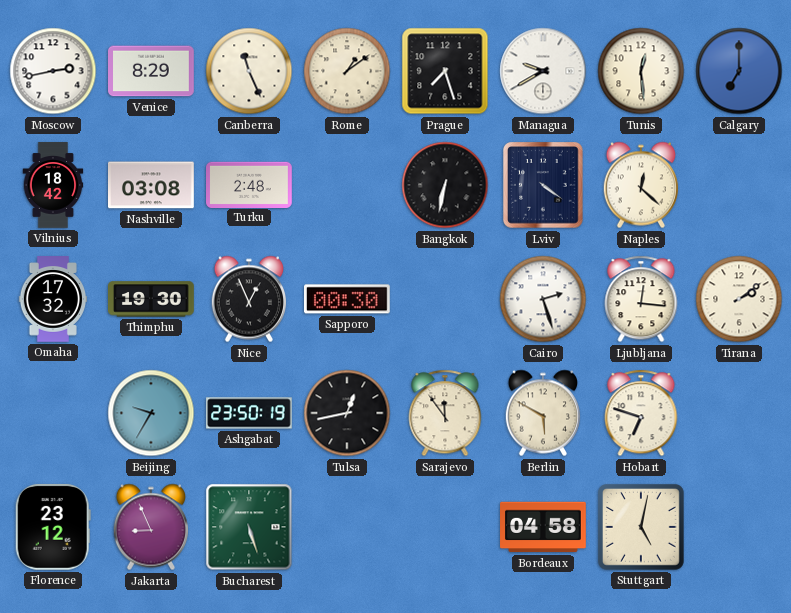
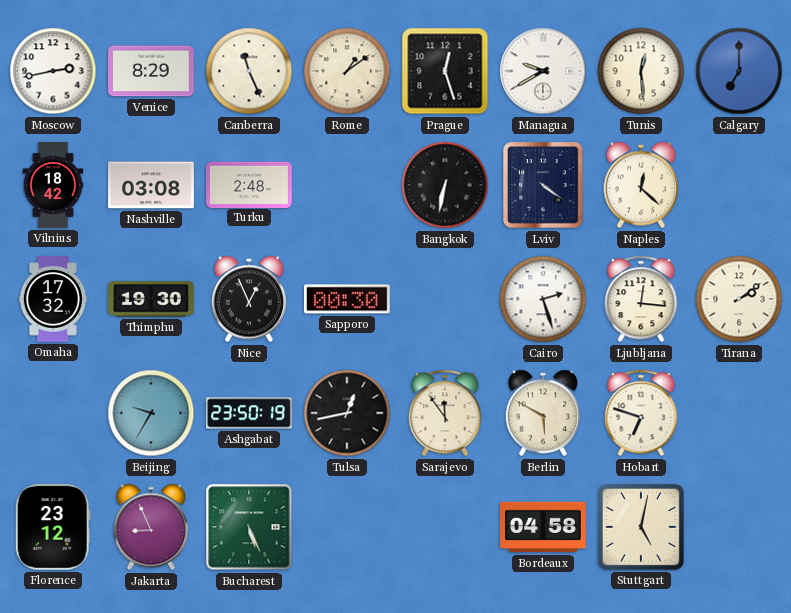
Prague: 7:27 -> 12:27
Bucharest: 5:27 -> 5:26
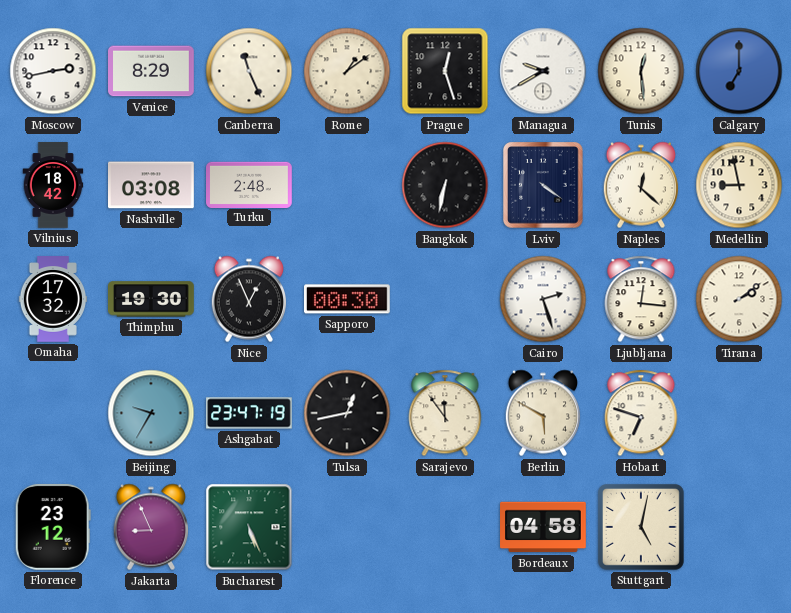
Medellin: none -> 8:58
Ashgabat: 23:50 -> 23:47
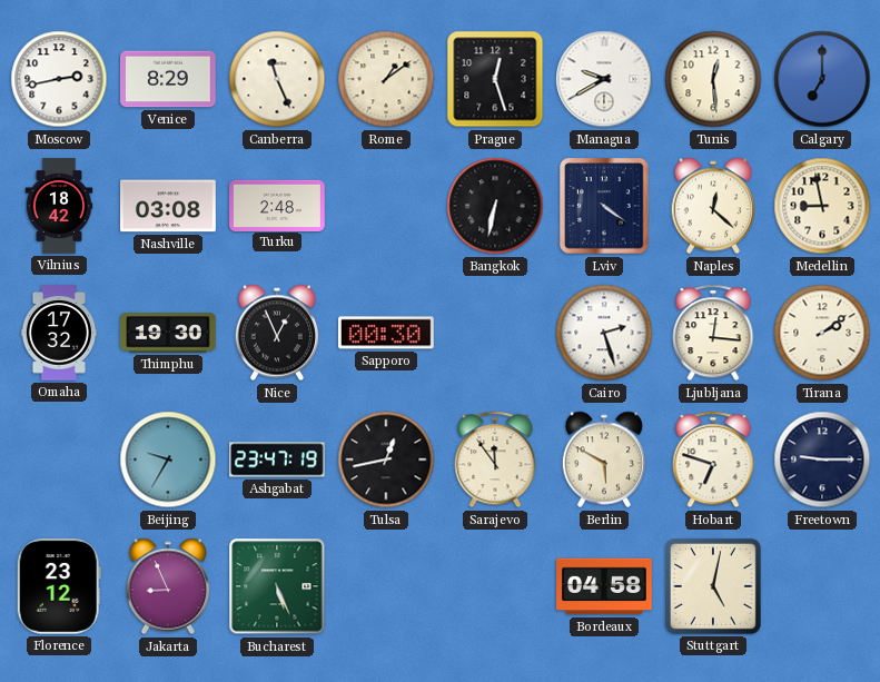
Freetown: none -> 9:15
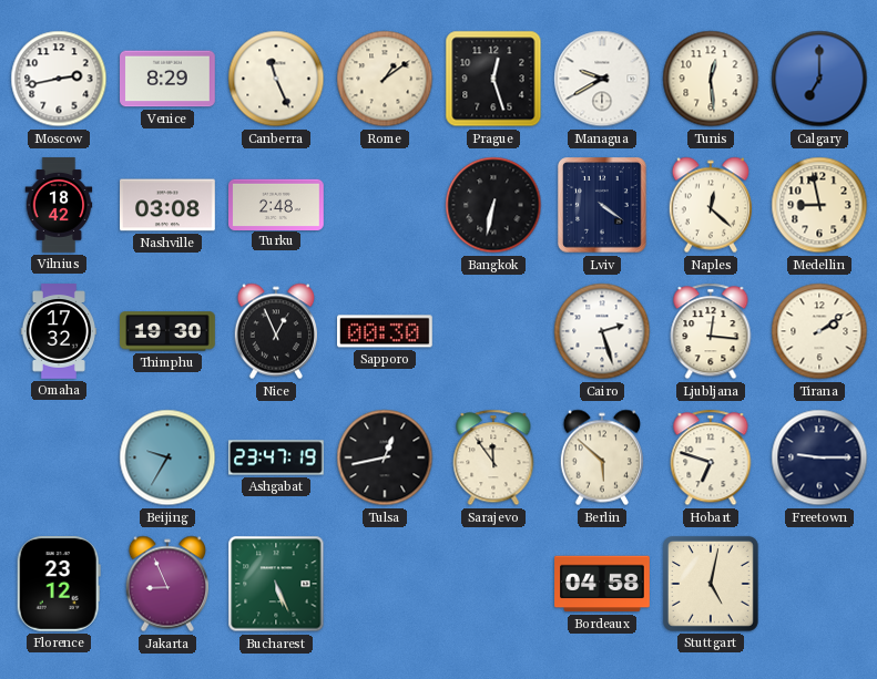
Berlin: 5:50 -> 5:52
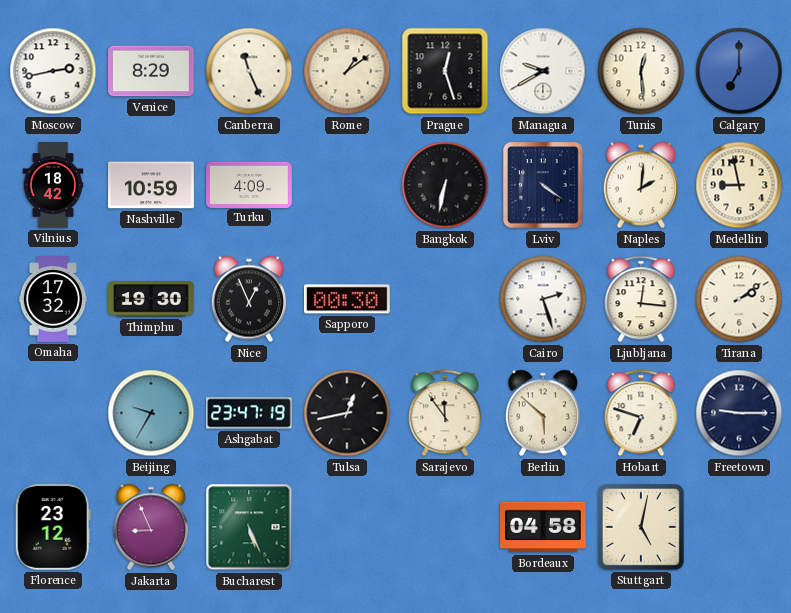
Nashville: 03:08 -> 10:59
Turku: 2:48 -> 4:09
Naples: 12:22 -> 2:01
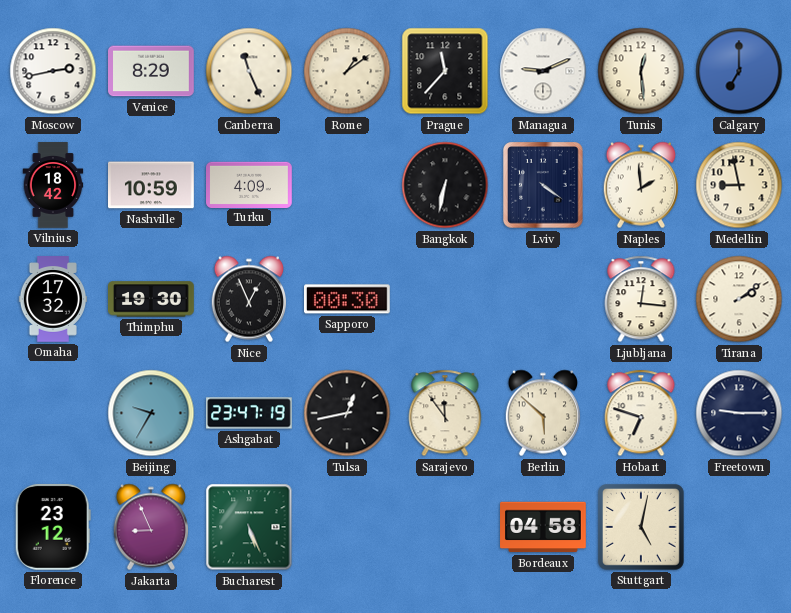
Prague: 12:27 -> 11:37
Managua: 9:40 -> 9:11
Naples: 2:01 -> 1:59
Cairo: 2:27 -> none
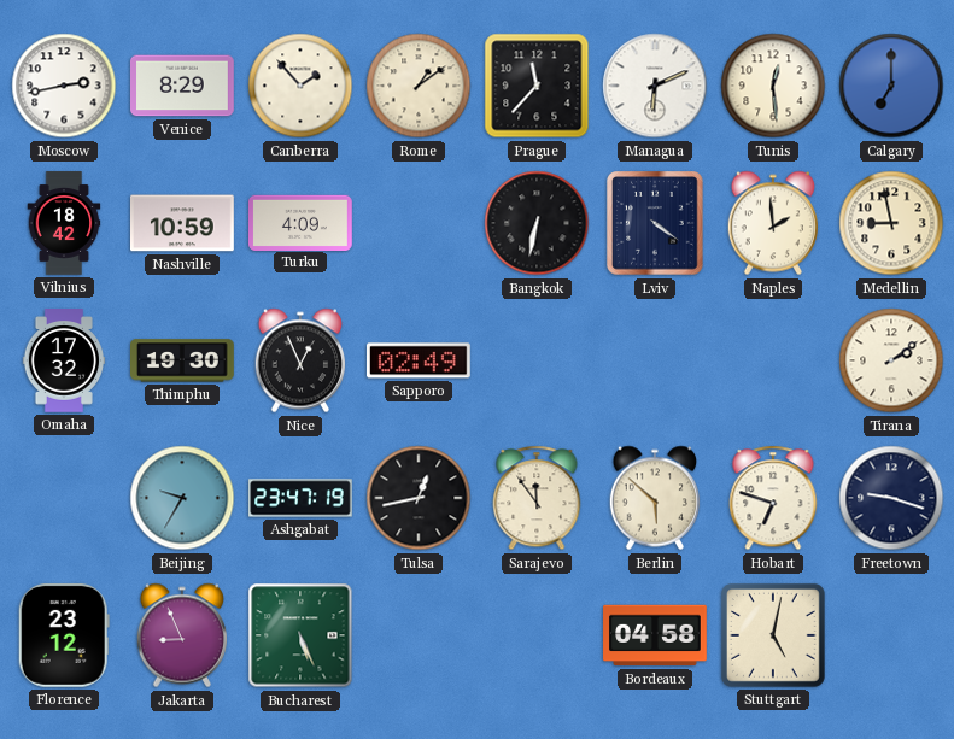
Canberra: 11:26 -> 1:53
Managua: 9:11 -> 6:11
Sapporo: 00:30 -> 02:49
Ljubljana: 12:16 -> none
Freetown: 9:15 -> 9:18
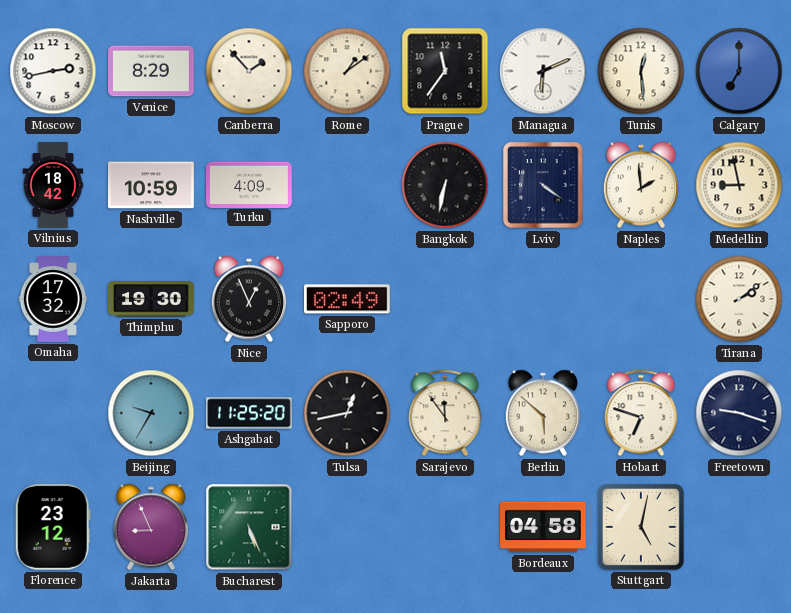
Prague: 11:37 -> 11:36
Ashgabat: 23:47 -> 11:25
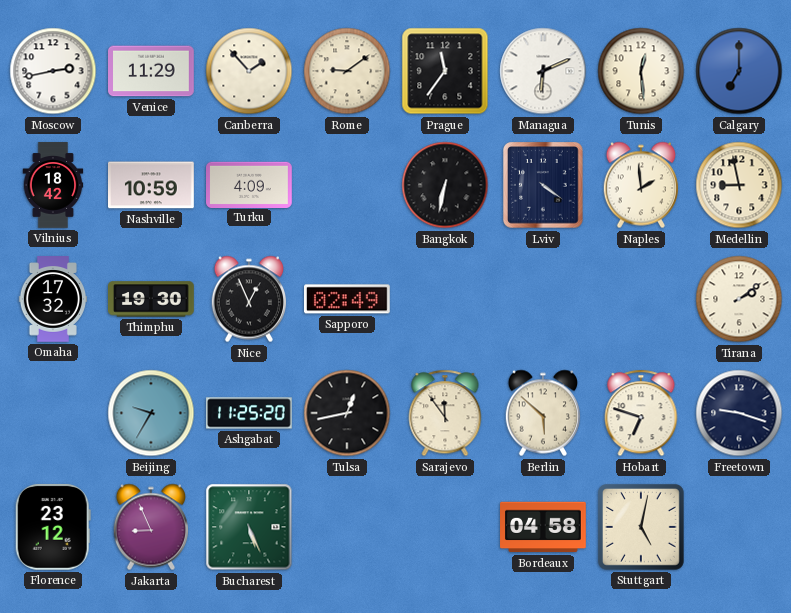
Venice: 8:29 -> 11:29
Rome: 1:09 -> 9:09
